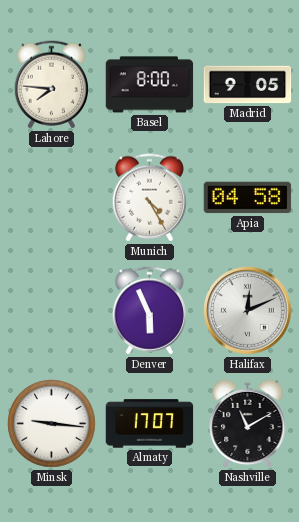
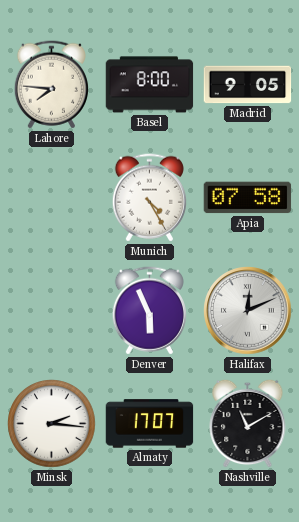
Apia: 04:58 -> 07:58
Minsk: 9:16 -> 2:16
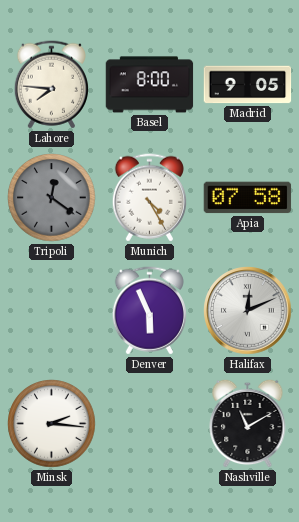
Tripoli: none -> 12:21
Almaty: 17:07 -> none
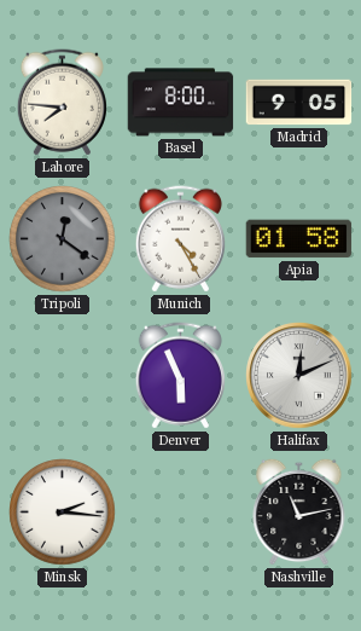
Apia: 07:58 -> 01:58
Nashville: 11:10 -> 11:13
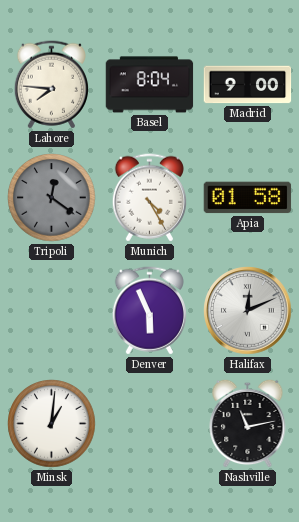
Basel: 8:00 -> 8:04
Madrid: 9:05 -> 9:00
Minsk: 2:16 -> 1:01
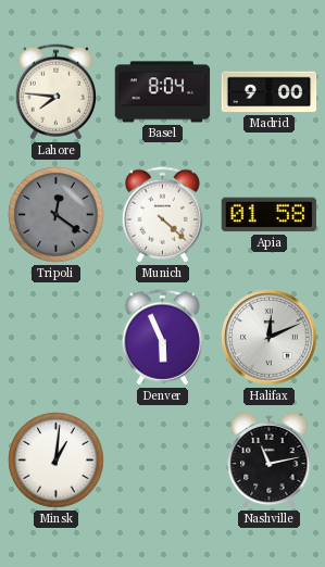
Munich: 4:25 -> 4:22
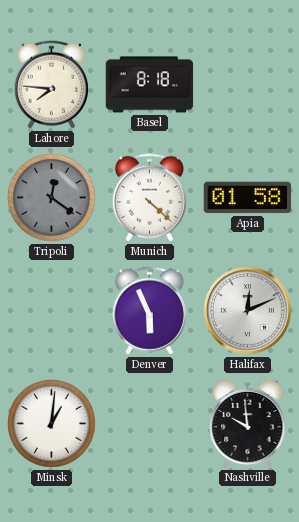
Basel: 8:04 -> 8:18
Madrid: 9:00 -> none
Nashville: 11:13 -> 9:59
